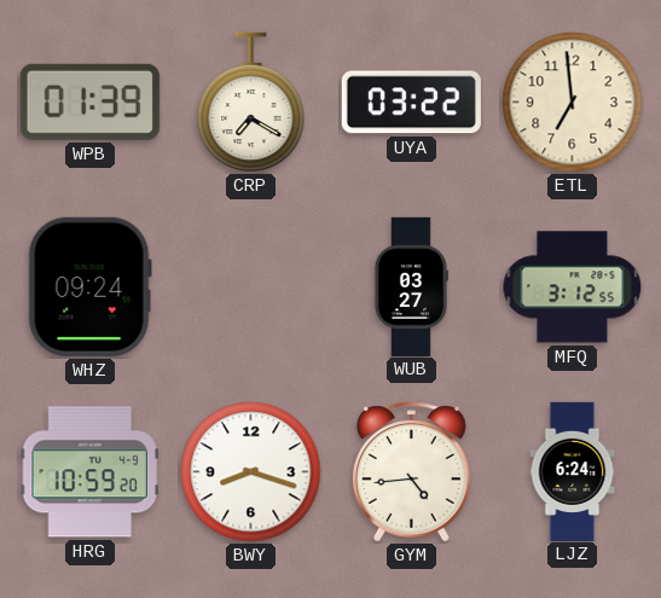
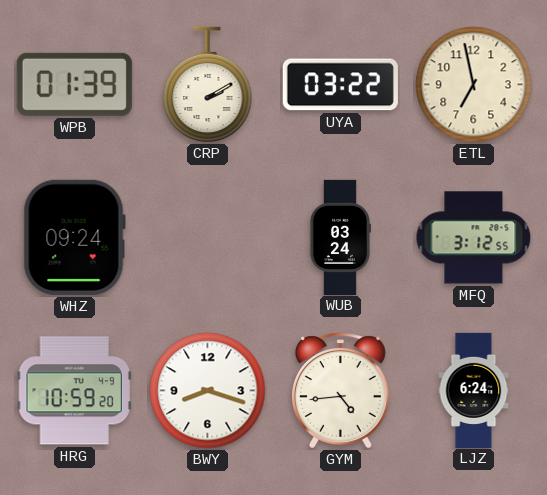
CRP: 7:20 -> 2:10
ETL: 6:59 -> 6:58
WUB: 03:27 -> 03:24
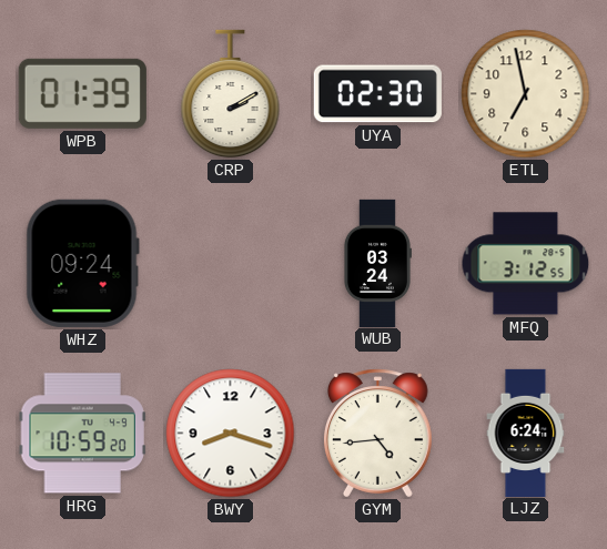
UYA: 03:22 -> 02:30
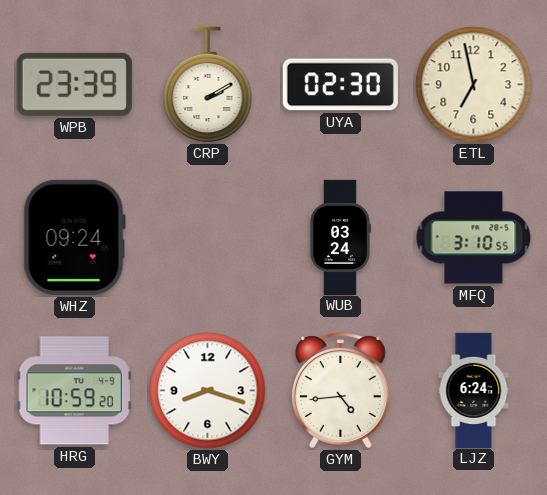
WPB: 01:39 -> 23:39
MFQ: 3:12 -> 3:10
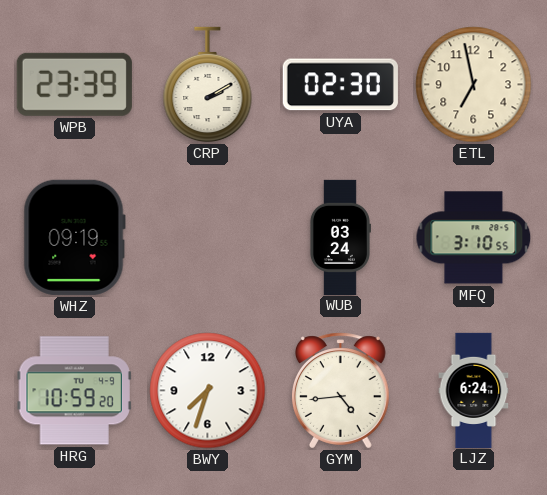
WHZ: 09:24 -> 09:19
BWY: 8:18 -> 7:33
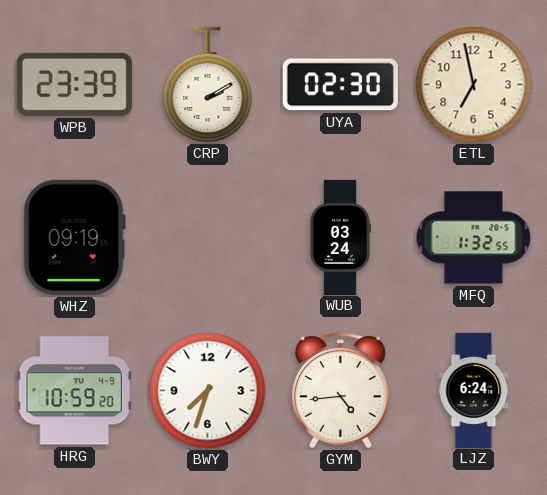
MFQ: 3:10 -> 1:32
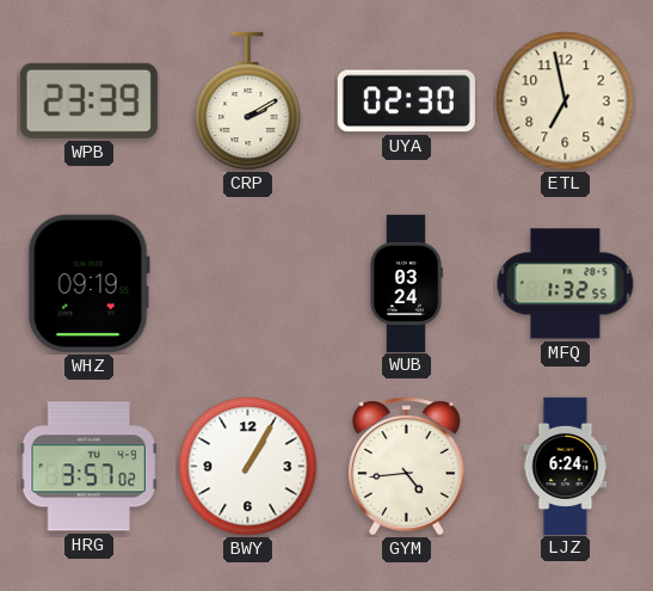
HRG: 10:59 -> 3:57
BWY: 7:33 -> 1:05
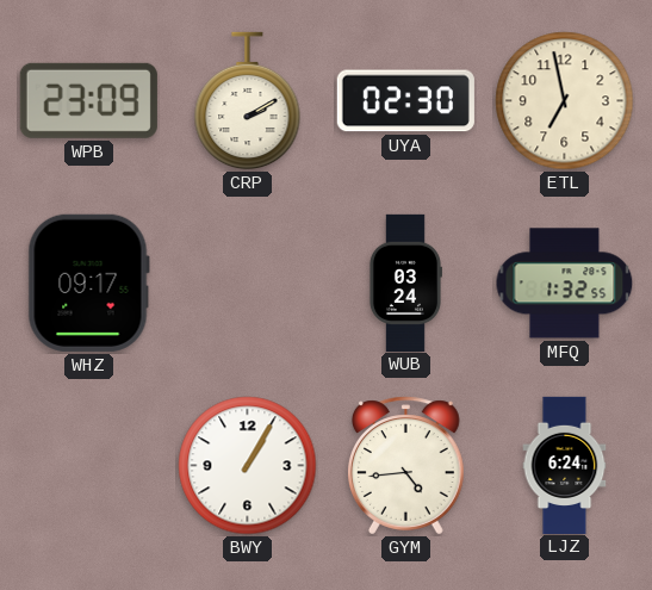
WPB: 23:39 -> 23:09
WHZ: 09:19 -> 09:17
HRG: 3:57 -> none
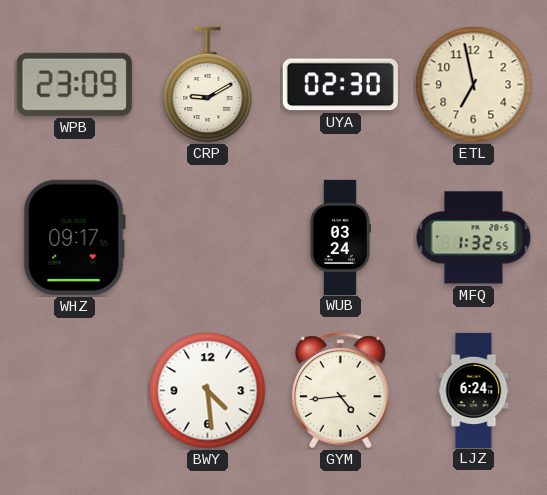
CRP: 2:10 -> 9:10
BWY: 1:05 -> 4:29
